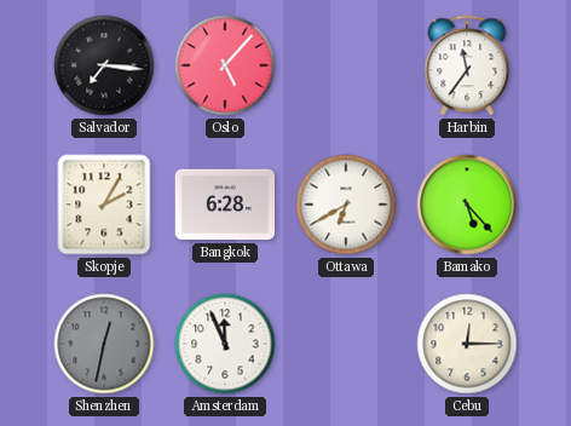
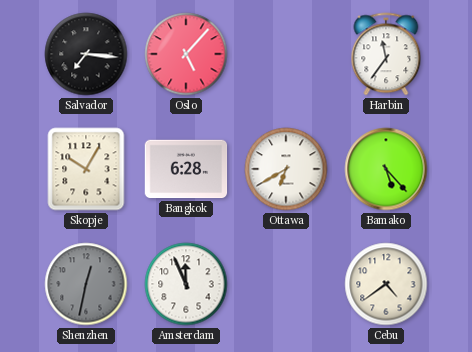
Skopje: 2:05 -> 10:05
Cebu: 12:15 -> 4:39
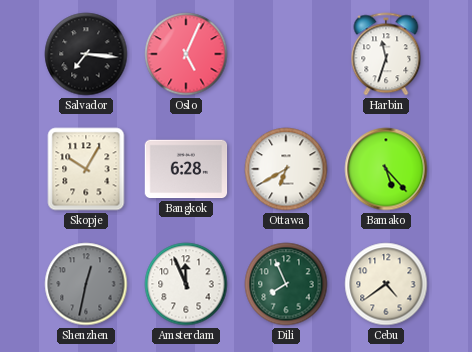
Oslo: 5:07 -> 5:04
Harbin: 11:36 -> 11:33
Dili: none -> 7:56
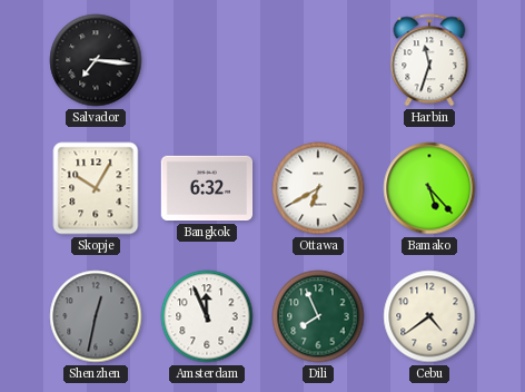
Oslo: 5:04 -> none
Bangkok: 6:28 -> 6:32
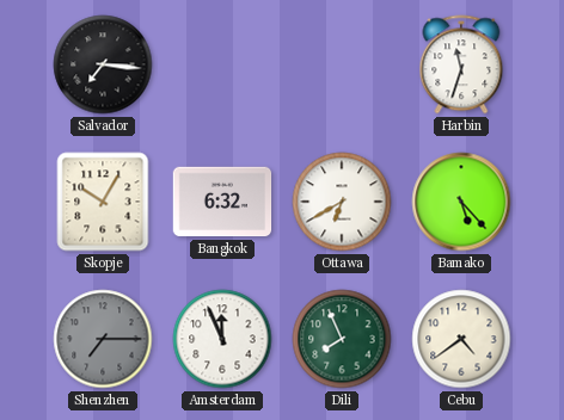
Shenzhen: 12:32 -> 7:15
